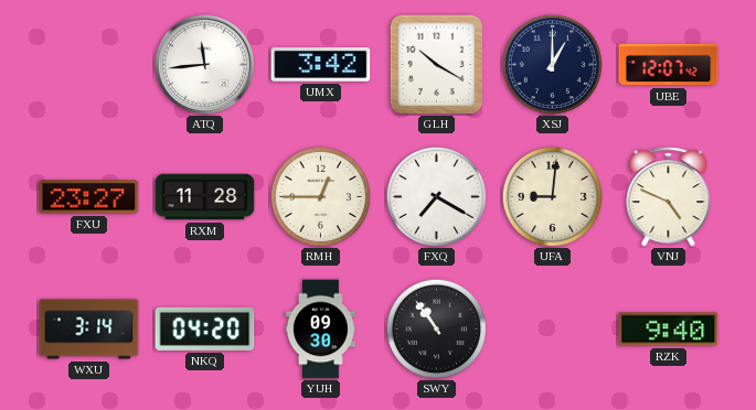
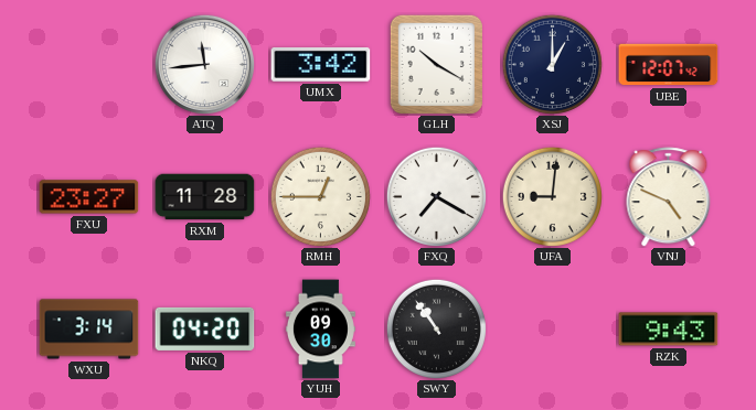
RZK: 9:40 -> 9:43
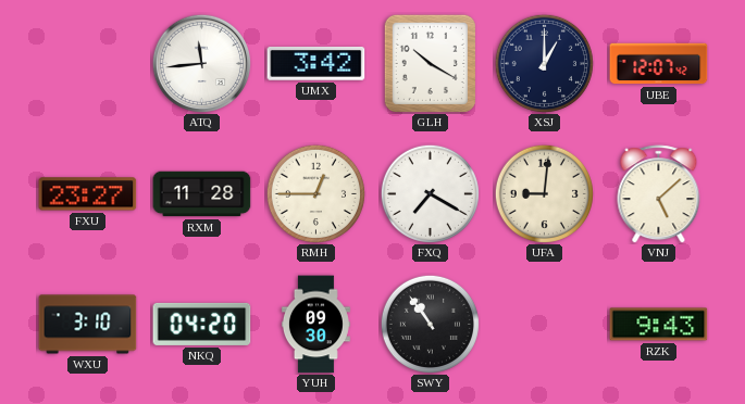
VNJ: 4:49 -> 5:08
WXU: 3:14 -> 3:10
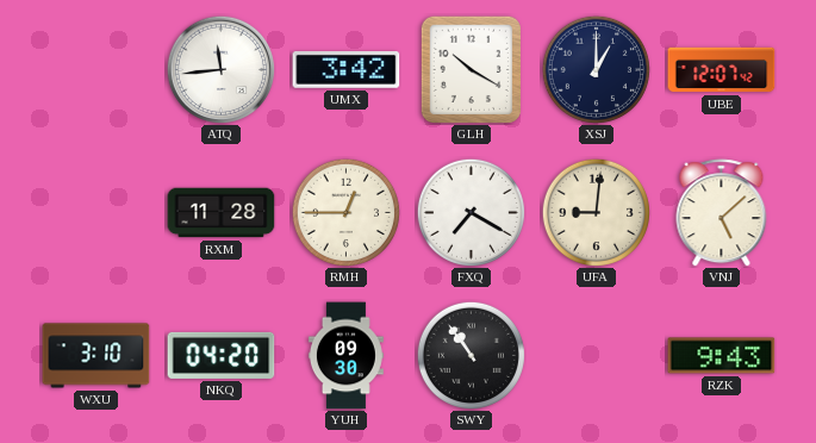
FXU: 23:27 -> none
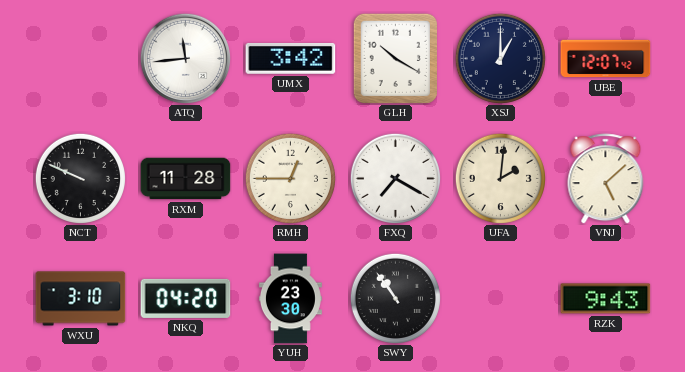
NCT: none -> 9:49
UFA: 9:01 -> 2:01
YUH: 09:30 -> 23:30
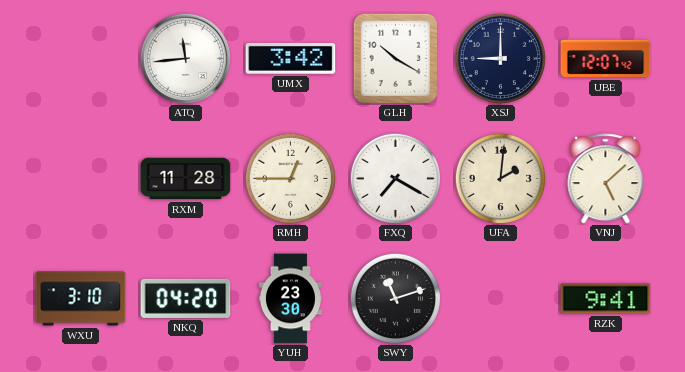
XSJ: 1:00 -> 9:00
NCT: 9:49 -> none
SWY: 10:54 -> 11:12
RZK: 9:43 -> 9:41
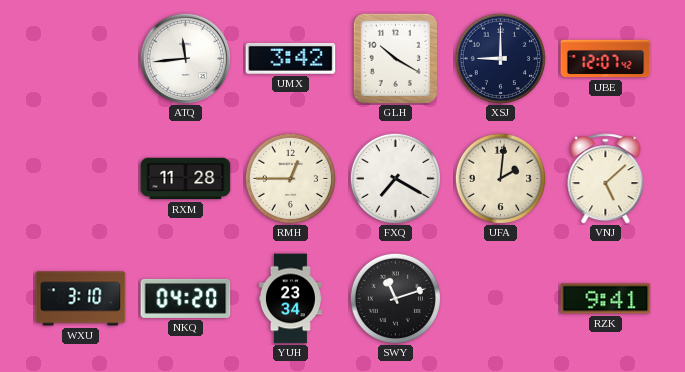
YUH: 23:30 -> 23:34
